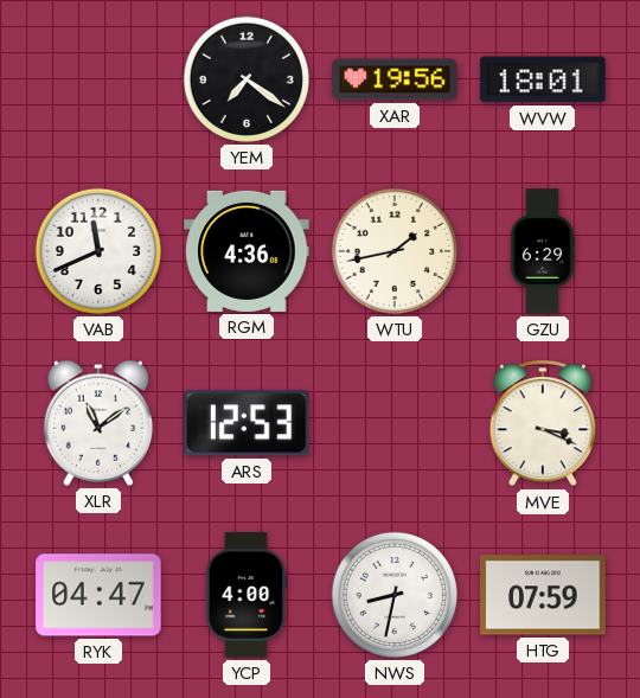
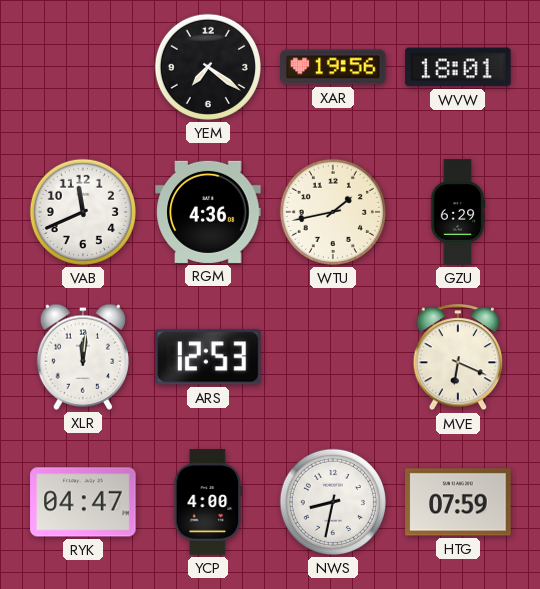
XLR: 11:09 -> 12:01
MVE: 3:19 -> 6:19
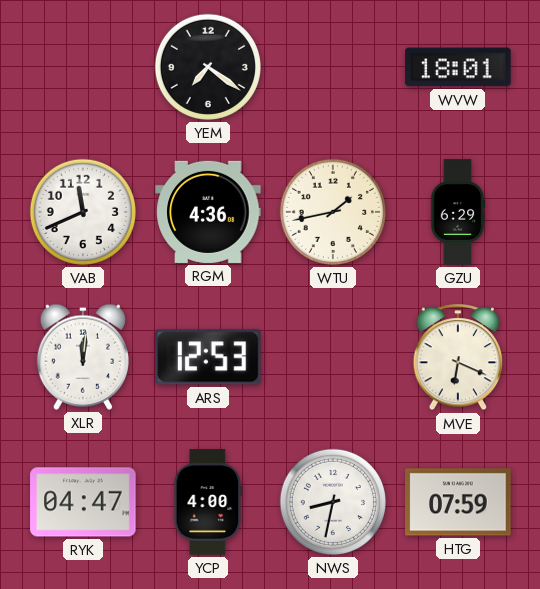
XAR: 19:56 -> none
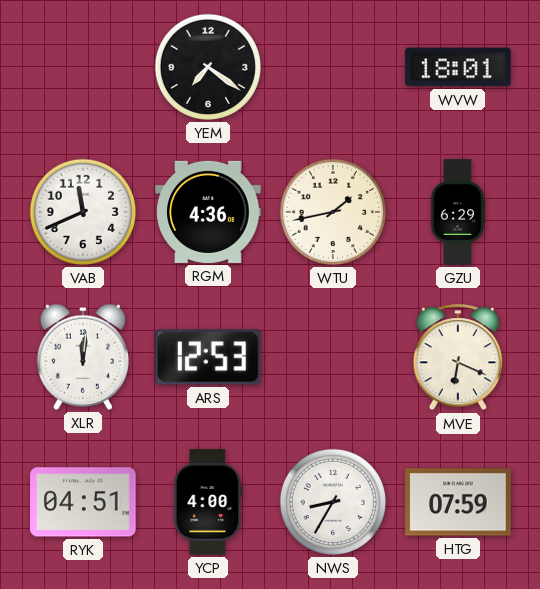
RYK: 04:47 -> 04:51
NWS: 8:32 -> 8:35
